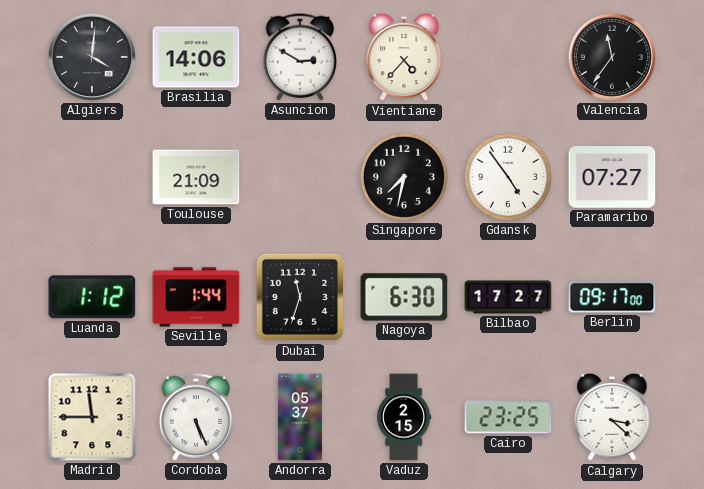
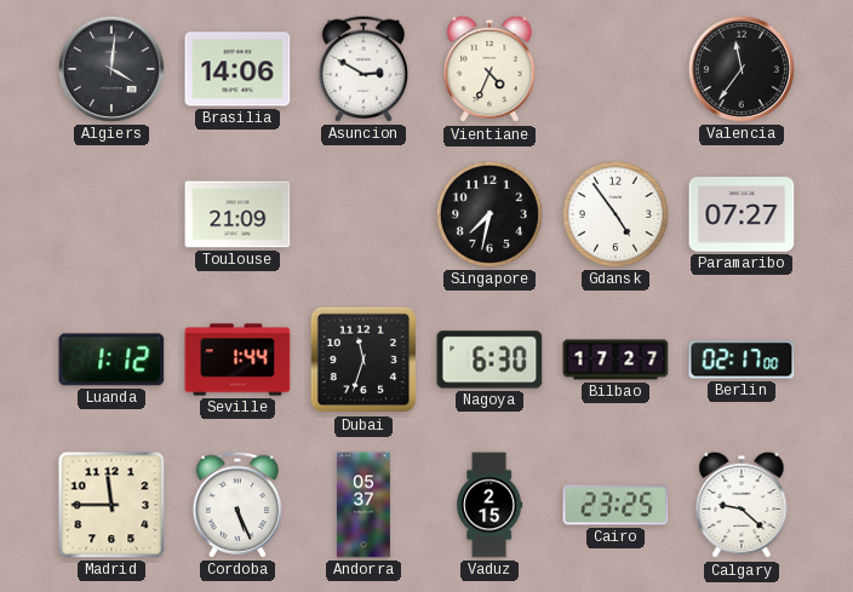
Vientiane: 4:37 -> 4:34
Berlin: 09:17 -> 02:17
Calgary: 3:22 -> 9:22
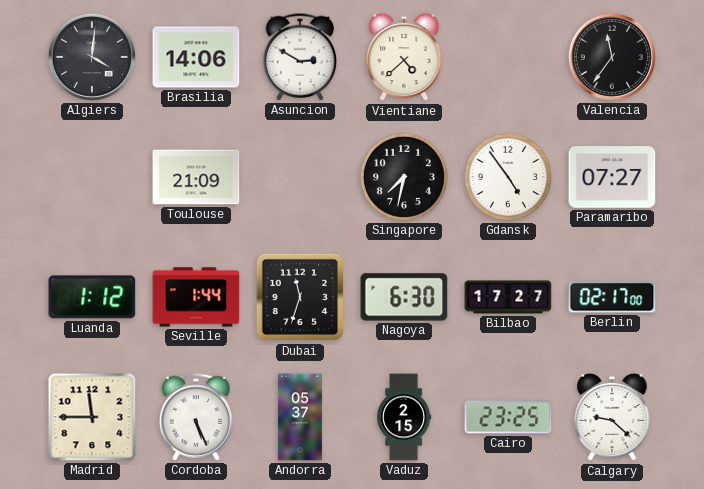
Vientiane: 4:34 -> 4:38
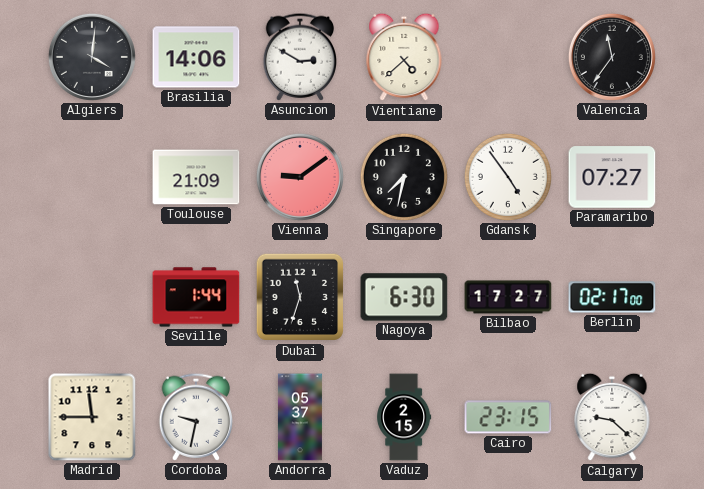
Vienna: none -> 9:09
Luanda: 1:12 -> none
Cordoba: 5:26 -> 9:32
Cairo: 23:25 -> 23:15
